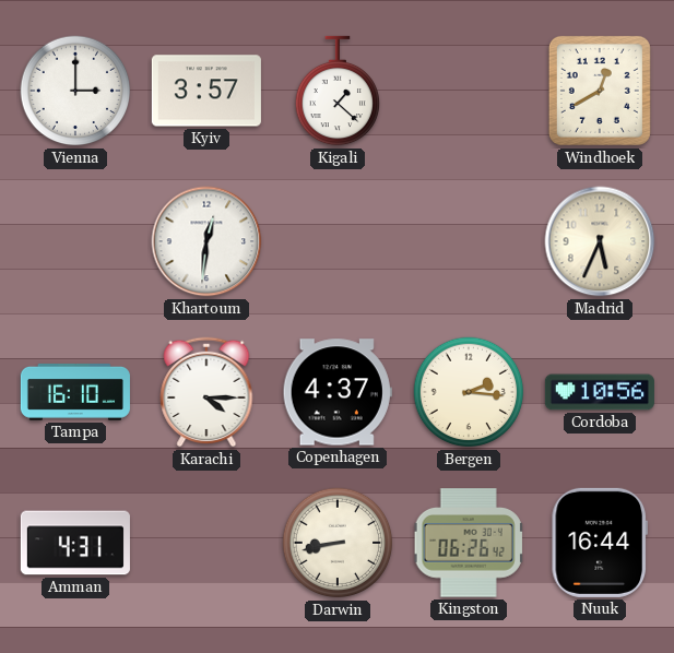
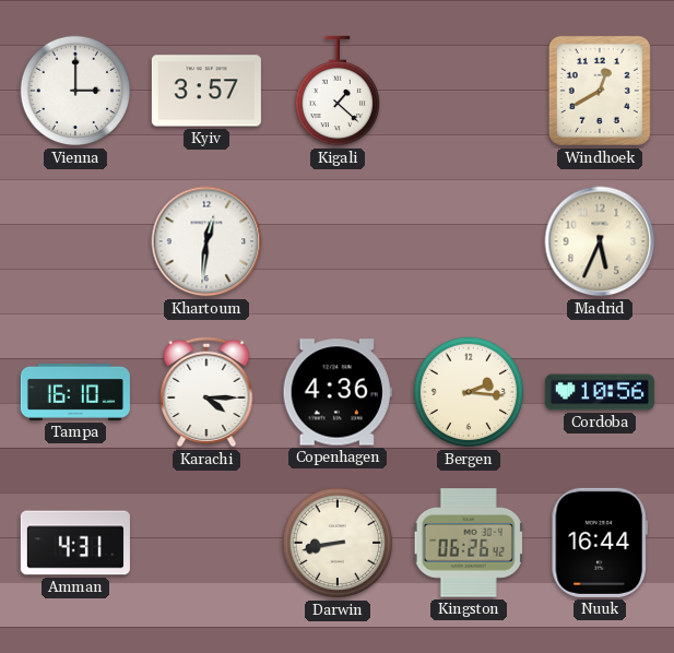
Copenhagen: 4:37 -> 4:36
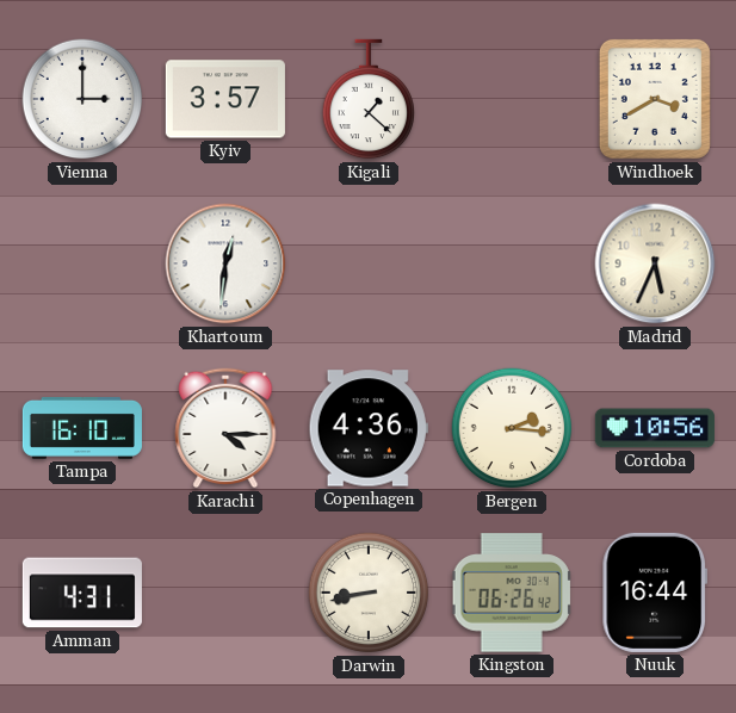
Windhoek: 12:40 -> 3:40
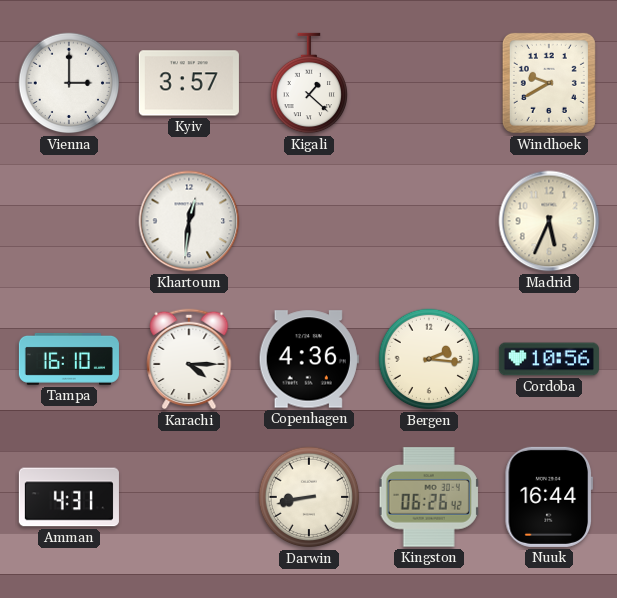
Windhoek: 3:40 -> 9:40
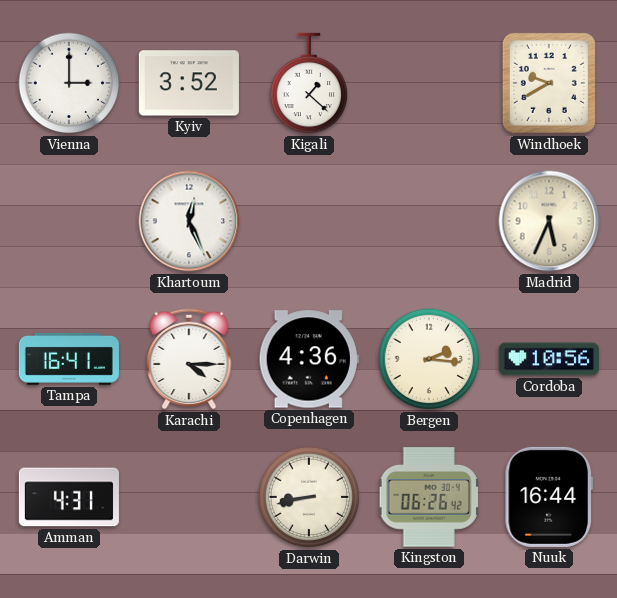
Kyiv: 3:57 -> 3:52
Khartoum: 12:31 -> 12:26
Tampa: 16:10 -> 16:41
